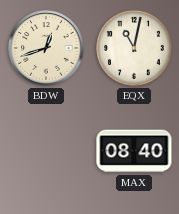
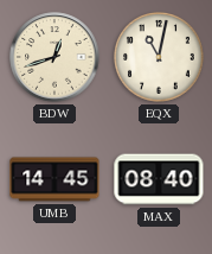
UMB: none -> 14:45
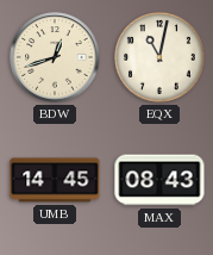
MAX: 08:40 -> 08:43
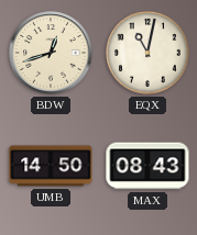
UMB: 14:45 -> 14:50
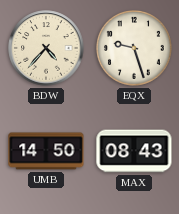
BDW: 12:42 -> 4:37
EQX: 11:02 -> 9:27
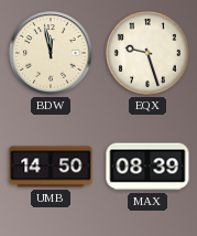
BDW: 4:37 -> 11:58
MAX: 08:43 -> 08:39
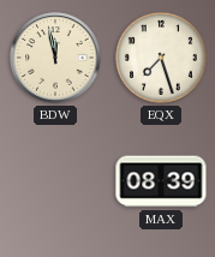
EQX: 9:27 -> 7:27
UMB: 14:50 -> none
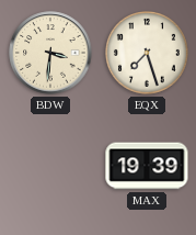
BDW: 11:58 -> 3:31
MAX: 08:39 -> 19:39
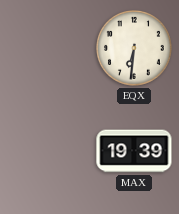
BDW: 3:31 -> none
EQX: 7:27 -> 6:31
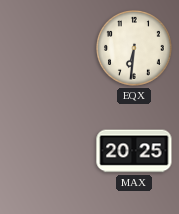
MAX: 19:39 -> 20:25
